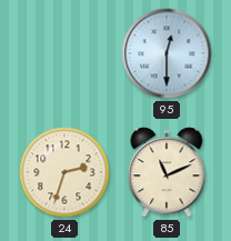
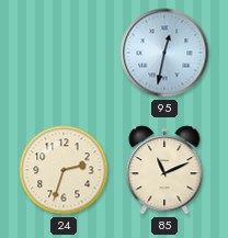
95: 12:30 -> 12:32
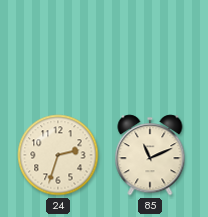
95: 12:32 -> none
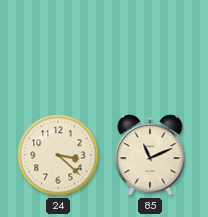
24: 2:33 -> 3:22
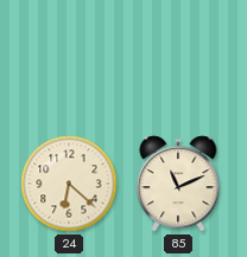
24: 3:22 -> 6:22
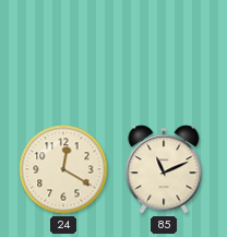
24: 6:22 -> 12:20
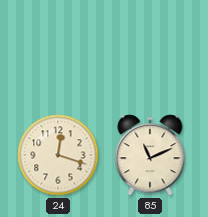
24: 12:20 -> 12:18
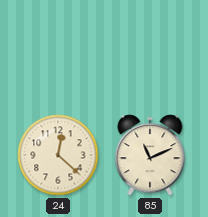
24: 12:18 -> 12:22
